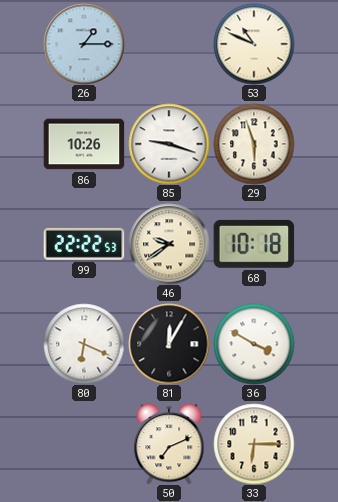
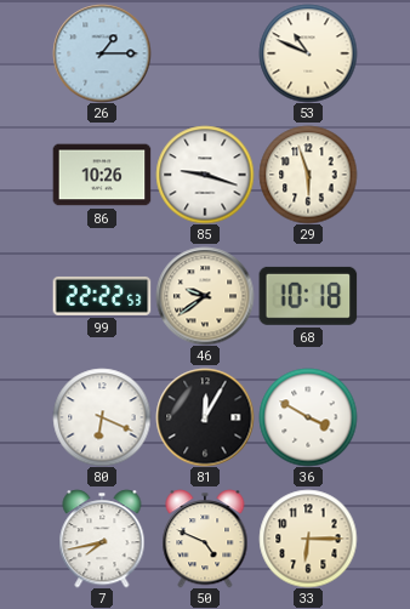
7: none -> 7:43
50: 7:11 -> 4:49
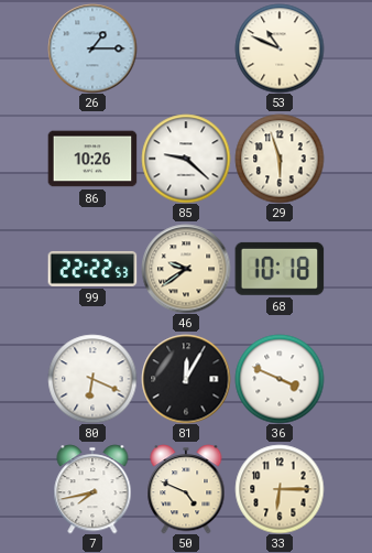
85: 9:18 -> 9:22
36: 3:50 -> 3:49
